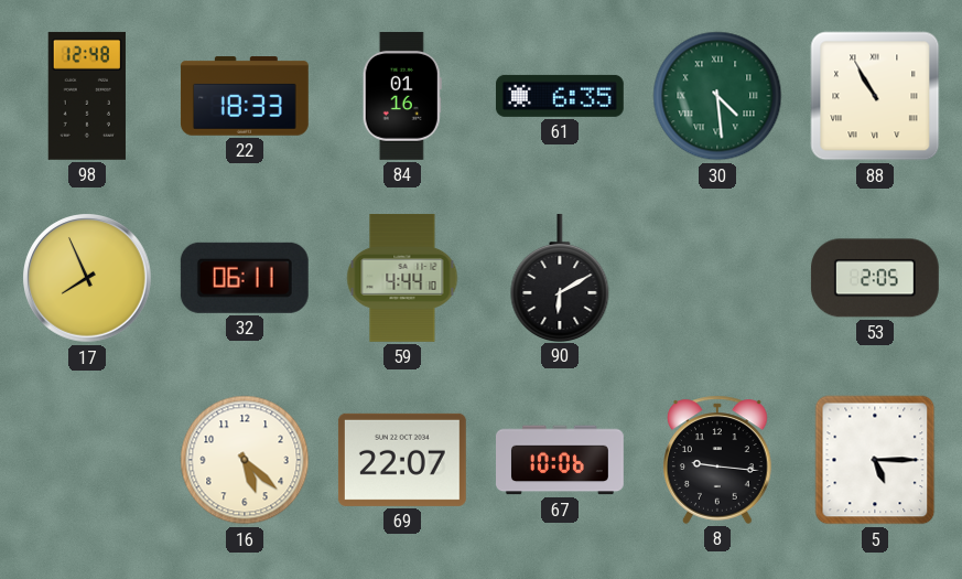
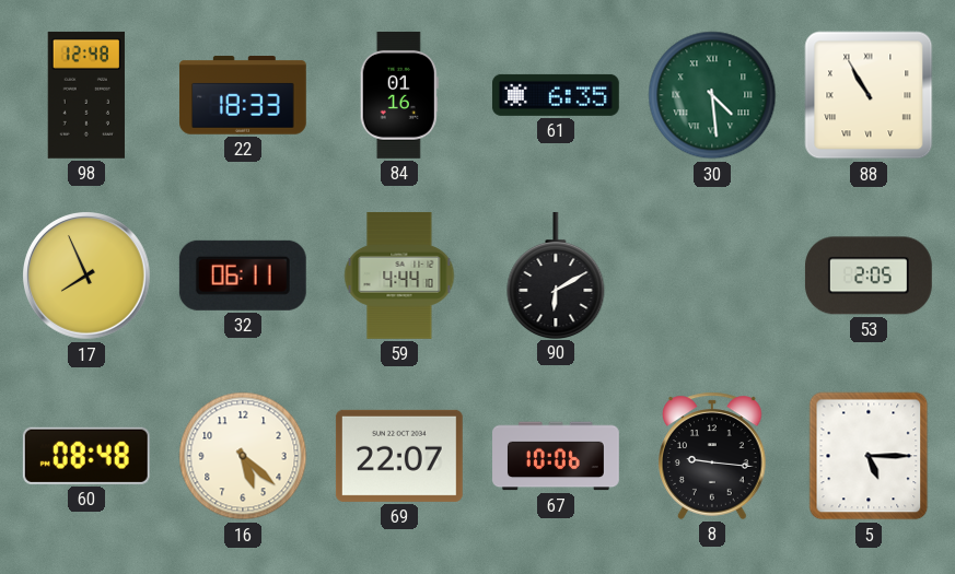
60: none -> 08:48
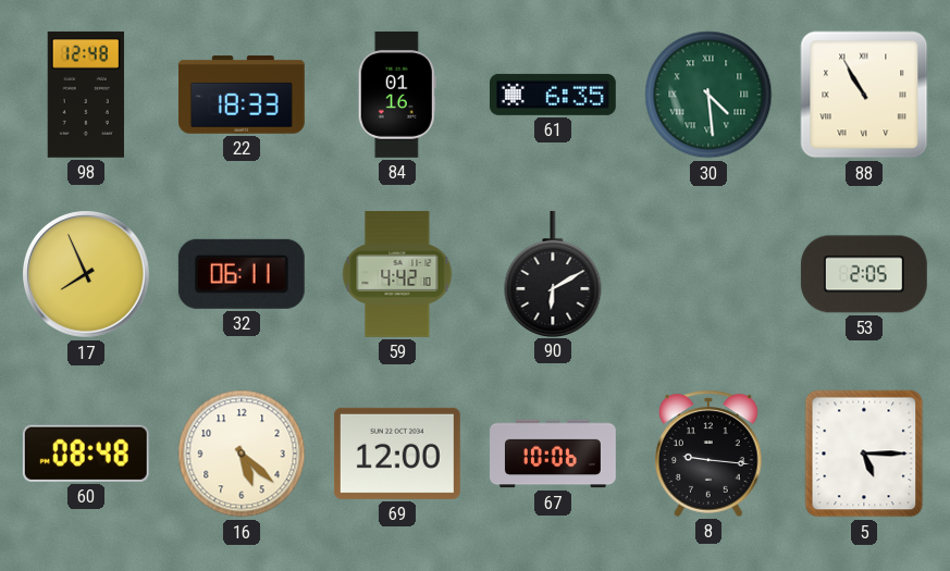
59: 4:44 -> 4:42
69: 22:07 -> 12:00
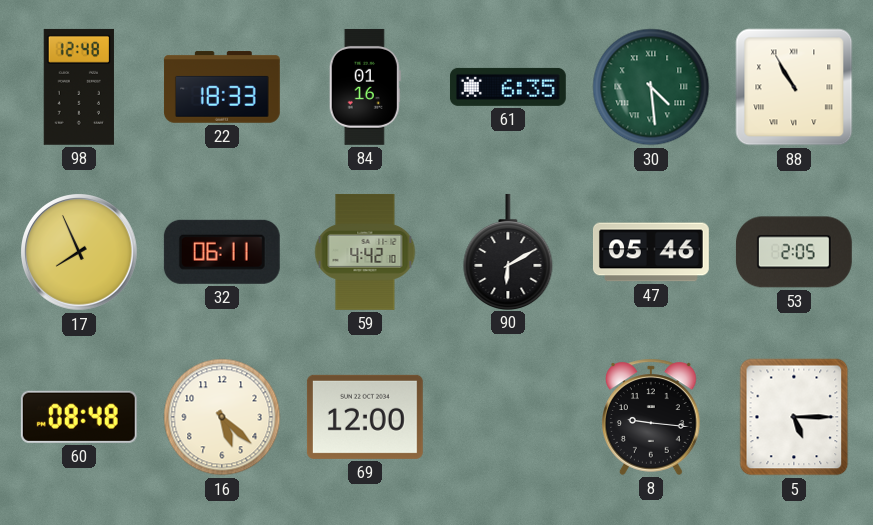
47: none -> 05:46
67: 10:06 -> none
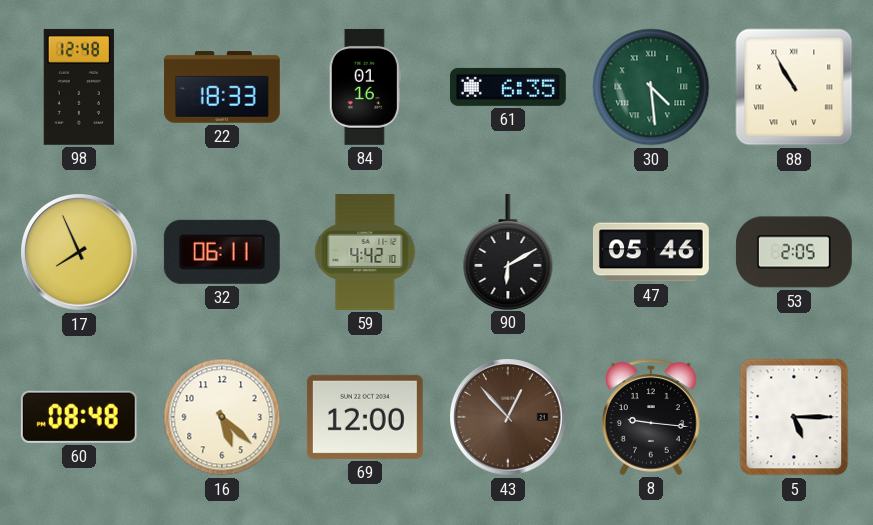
43: none -> 12:53
